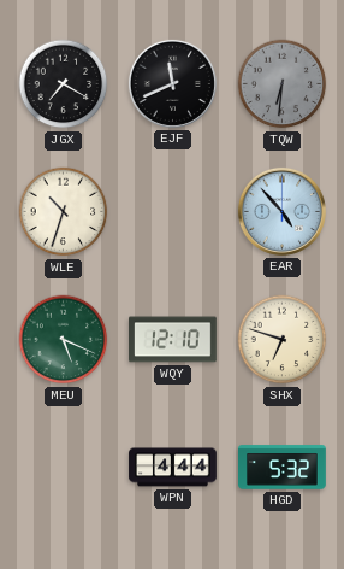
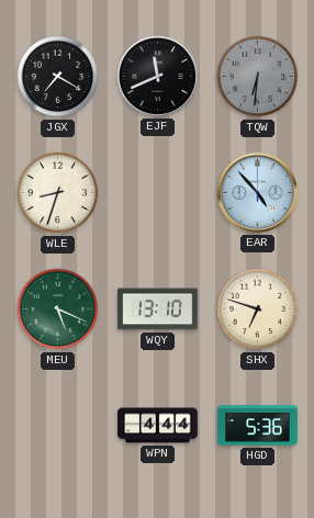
WLE: 10:33 -> 8:33
WQY: 12:10 -> 13:10
HGD: 5:32 -> 5:36
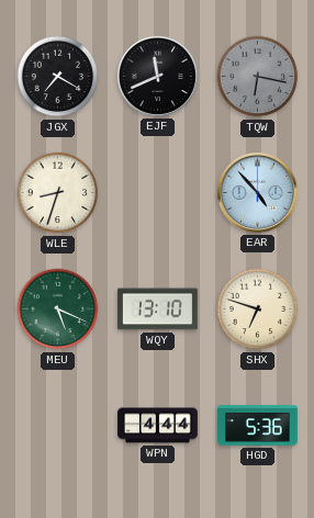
TQW: 6:31 -> 6:17
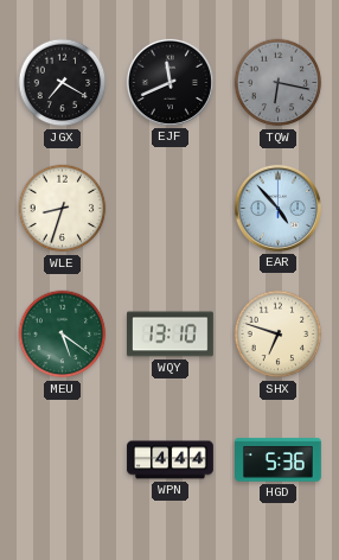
MEU: 5:19 -> 5:21
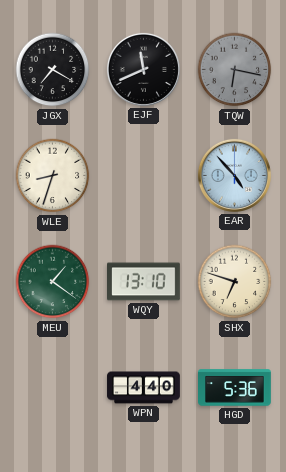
MEU: 5:21 -> 1:21
WPN: 4:44 -> 4:40
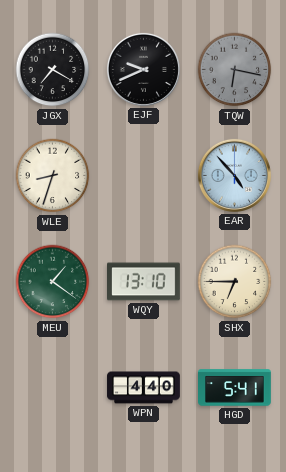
EJF: 11:41 -> 9:41
SHX: 6:48 -> 6:45
HGD: 5:36 -> 5:41
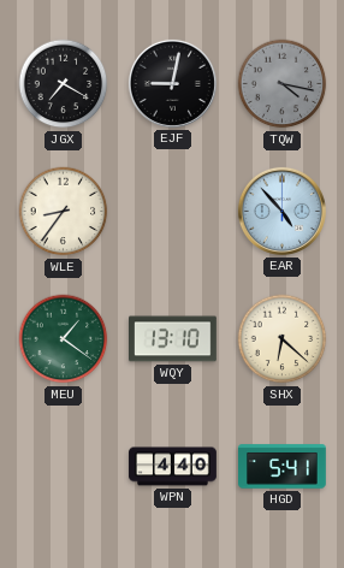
EJF: 9:41 -> 9:02
TQW: 6:17 -> 4:17
WLE: 8:33 -> 8:36
SHX: 6:45 -> 6:22
